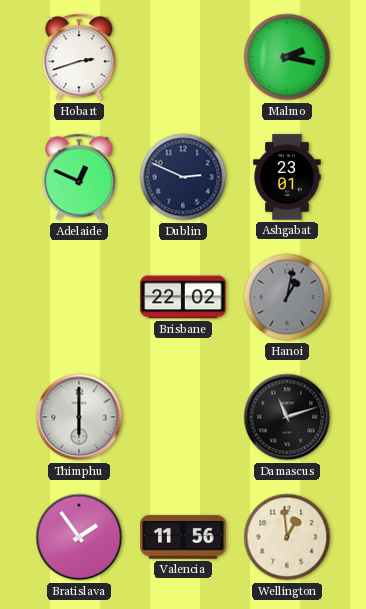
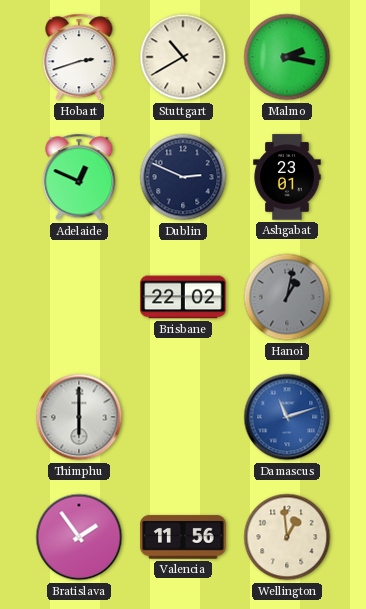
Stuttgart: none -> 10:40
Damascus dial: black -> blue
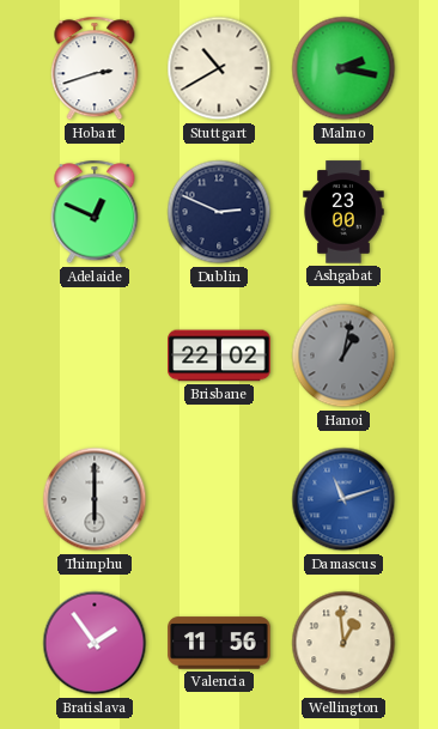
Ashgabat: 23:01 -> 23:00
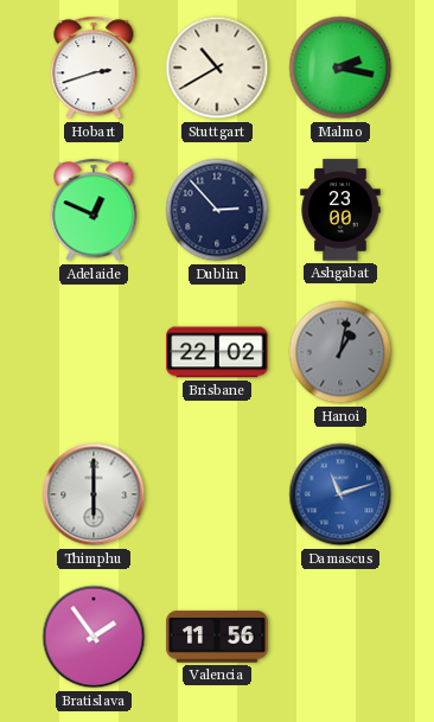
Dublin: 2:49 -> 2:53
Wellington: 12:59 -> none
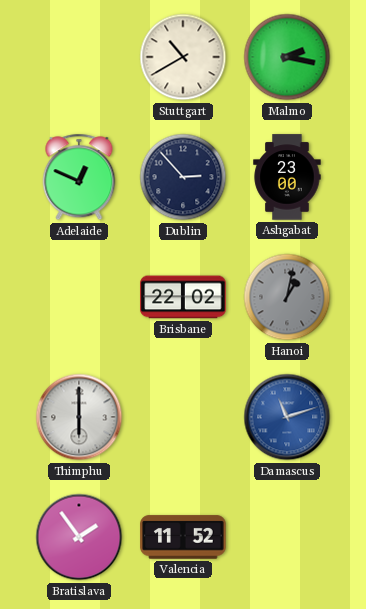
Hobart: 2:42 -> none
Valencia: 11:56 -> 11:52
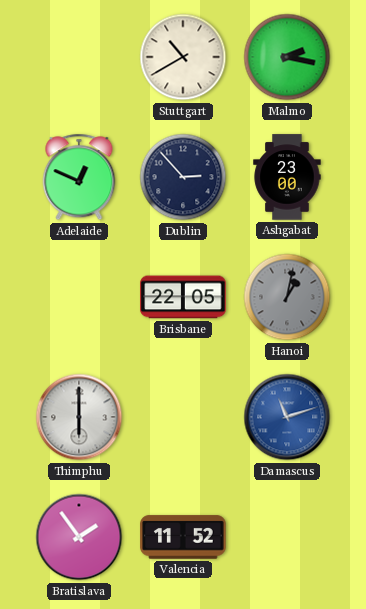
Brisbane: 22:02 -> 22:05
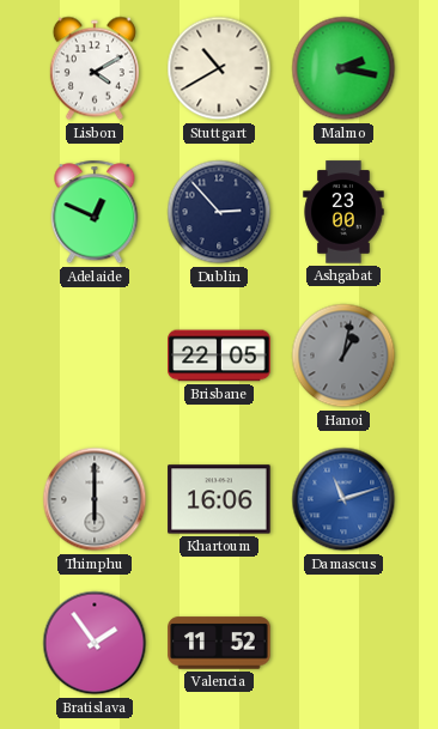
Lisbon: none -> 4:10
Khartoum: none -> 16:06
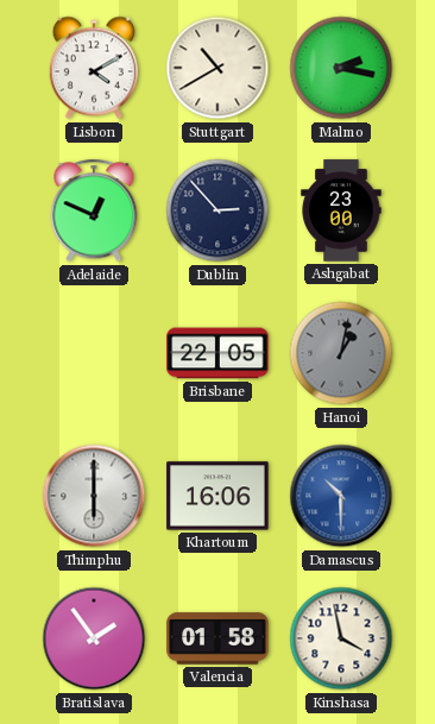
Damascus: 11:12 -> 10:30
Valencia: 11:52 -> 01:58
Kinshasa: none -> 3:58
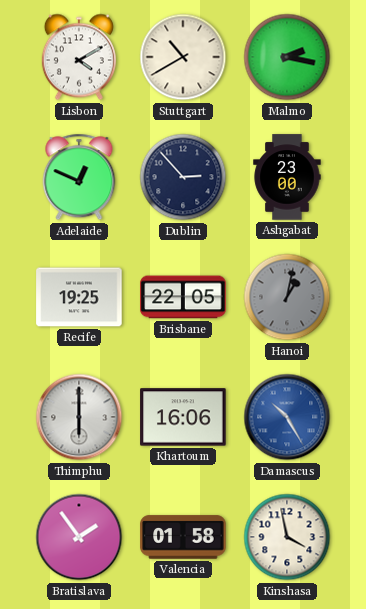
Recife: none -> 19:25
Damascus: 10:30 -> 10:25
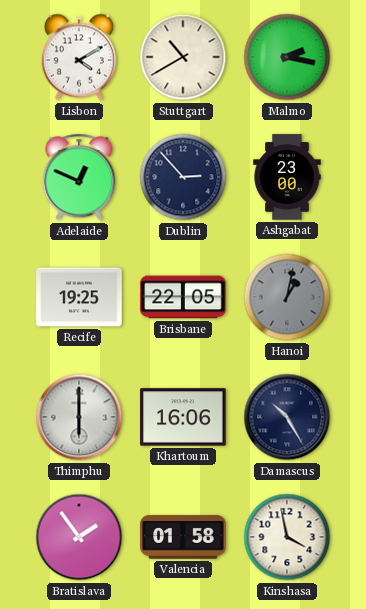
Damascus dial: blue -> navy
